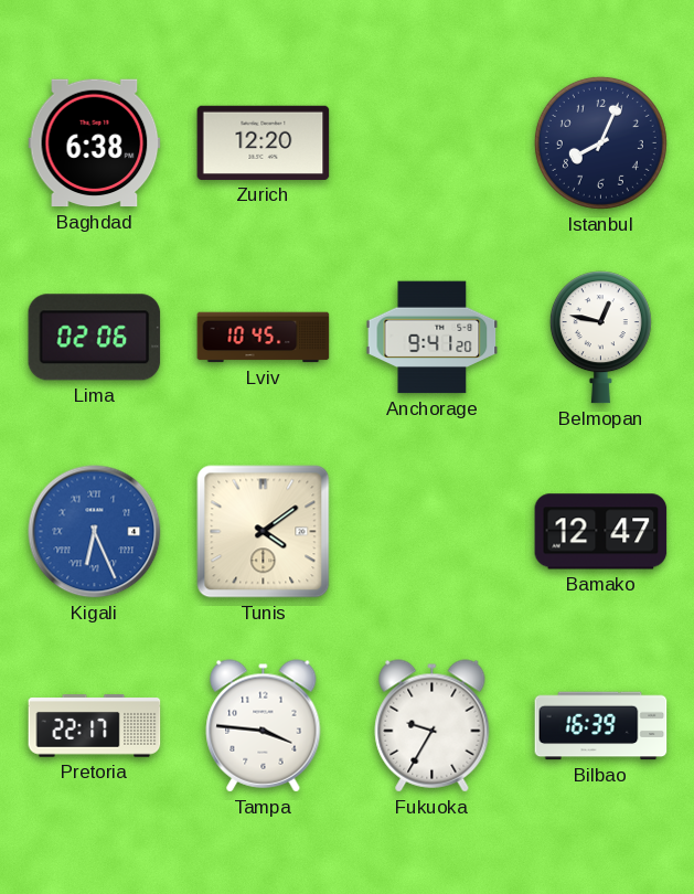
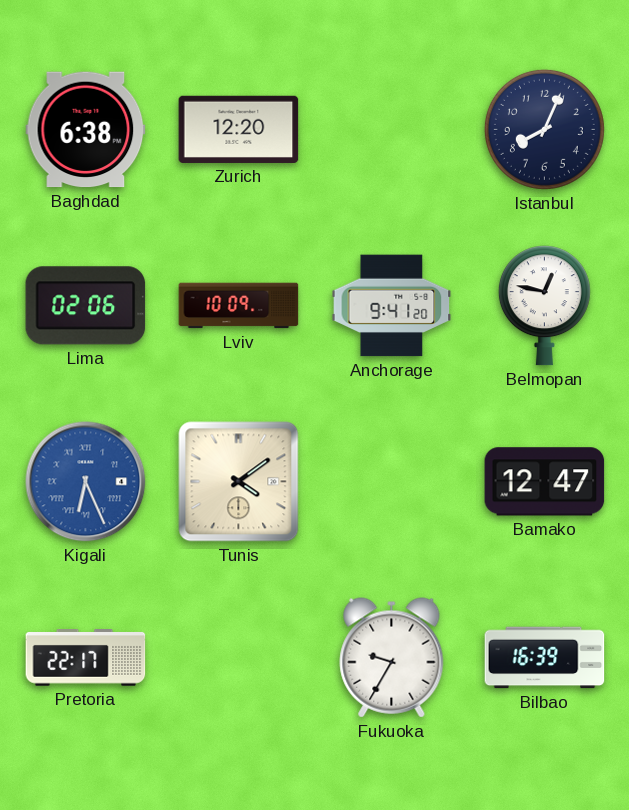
Lviv: 10:45 -> 10:09
Tampa: 3:46 -> none
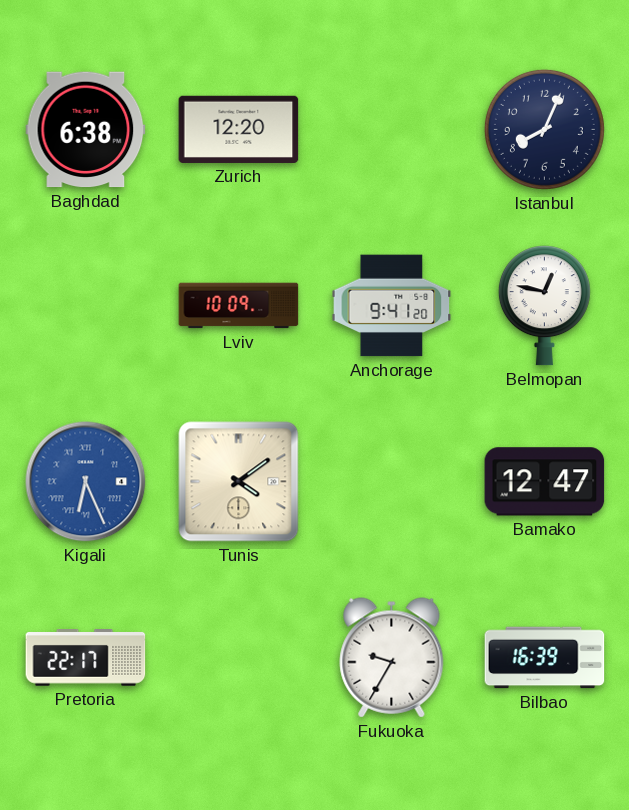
Lima: 02:06 -> none
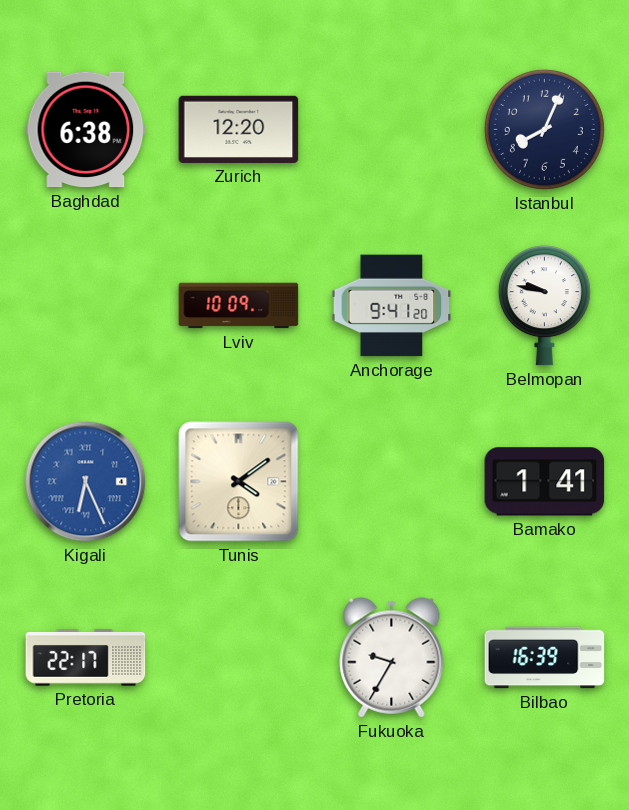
Belmopan: 12:47 -> 9:47
Bamako: 12:47 -> 1:41
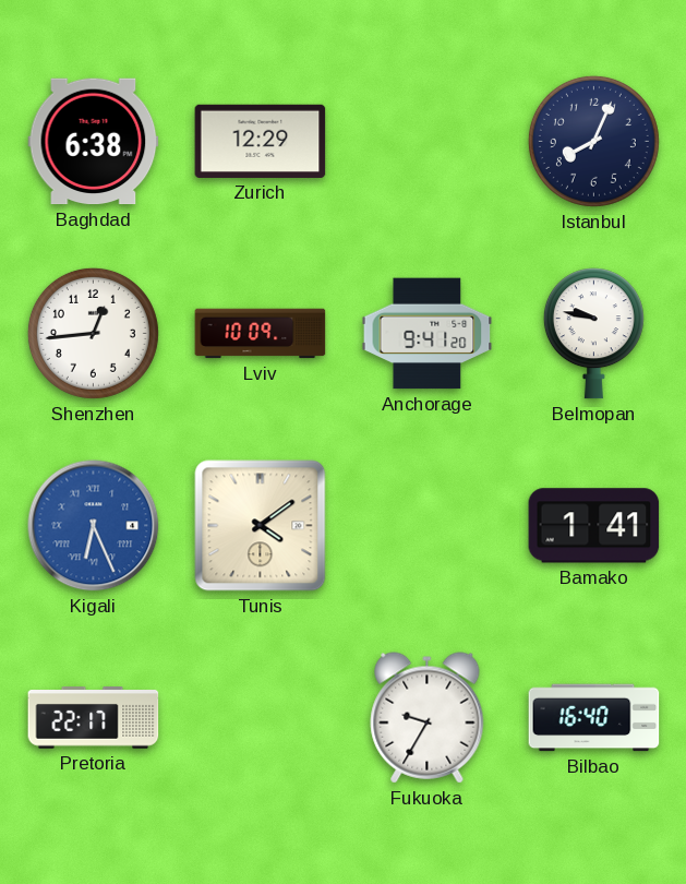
Zurich: 12:20 -> 12:29
Shenzhen: none -> 12:44
Bilbao: 16:39 -> 16:40
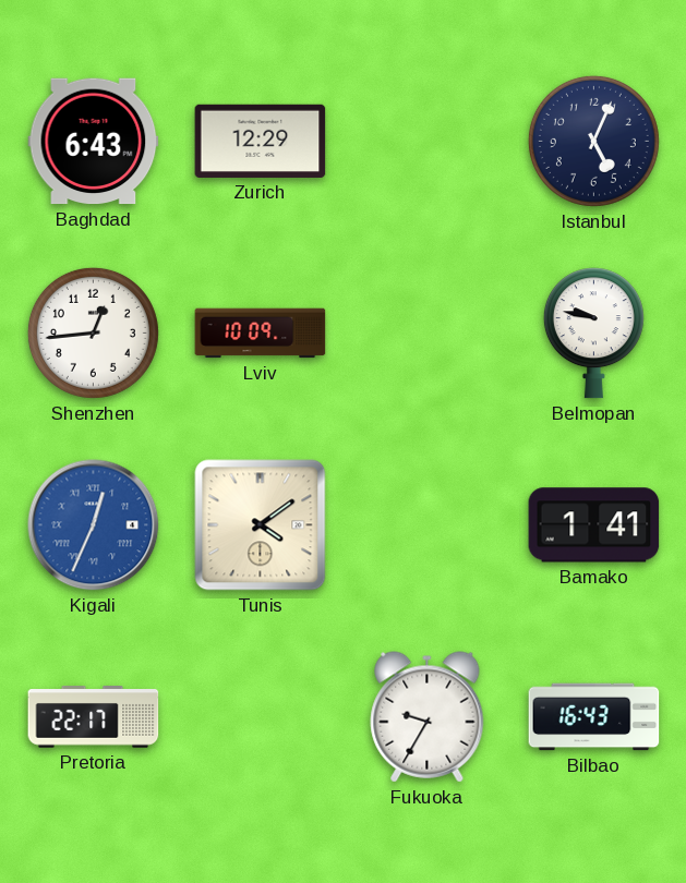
Baghdad: 6:38 -> 6:43
Istanbul: 8:04 -> 5:04
Anchorage: 9:41 -> none
Kigali: 6:26 -> 12:34
Bilbao: 16:40 -> 16:43
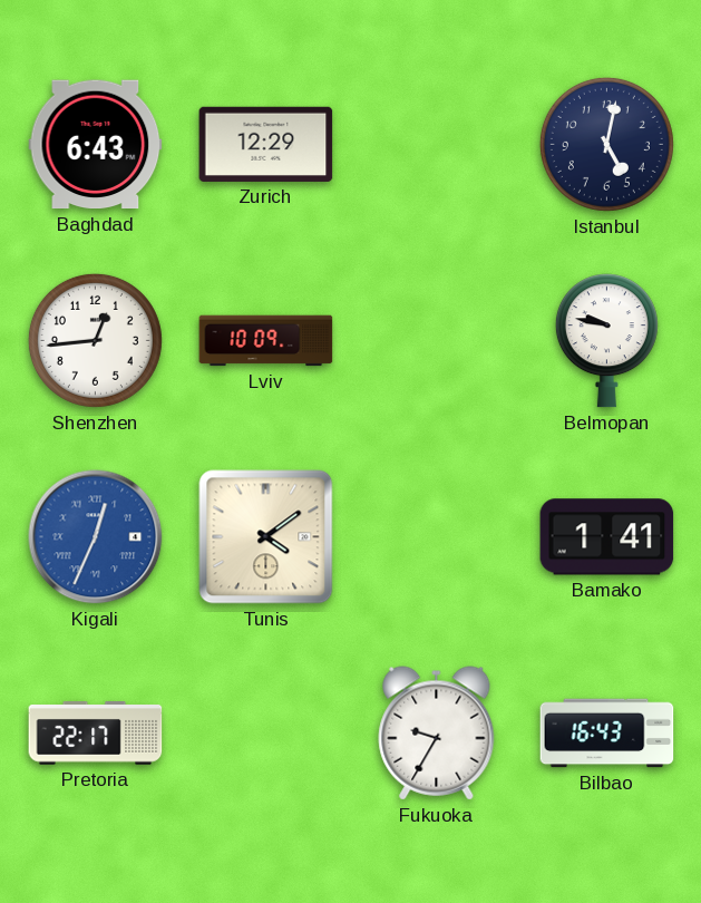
Istanbul: 5:04 -> 5:02
